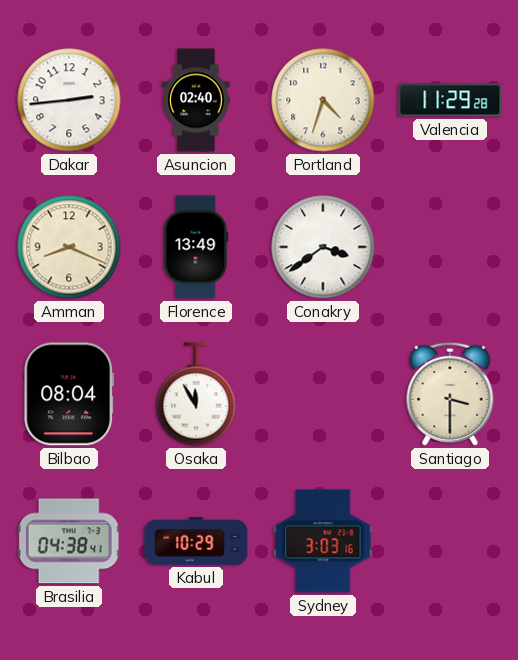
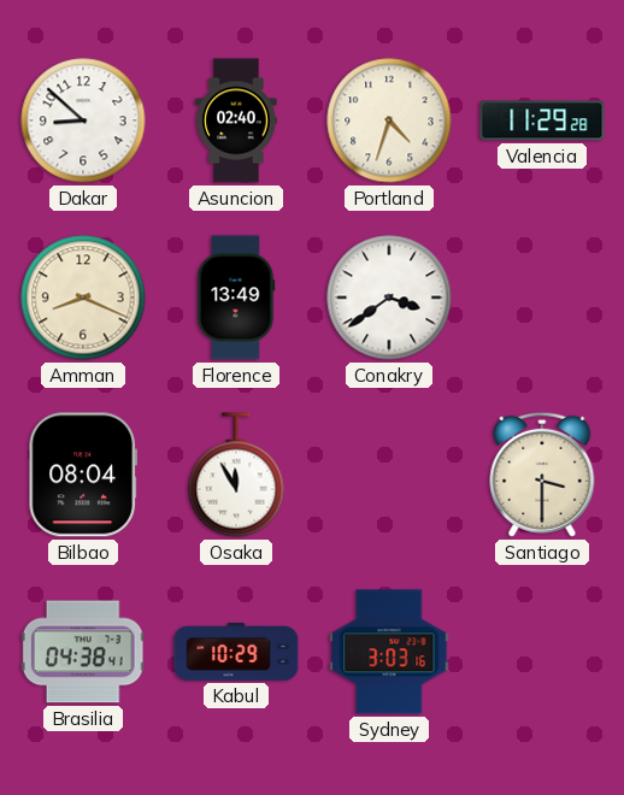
Dakar: 2:44 -> 8:52
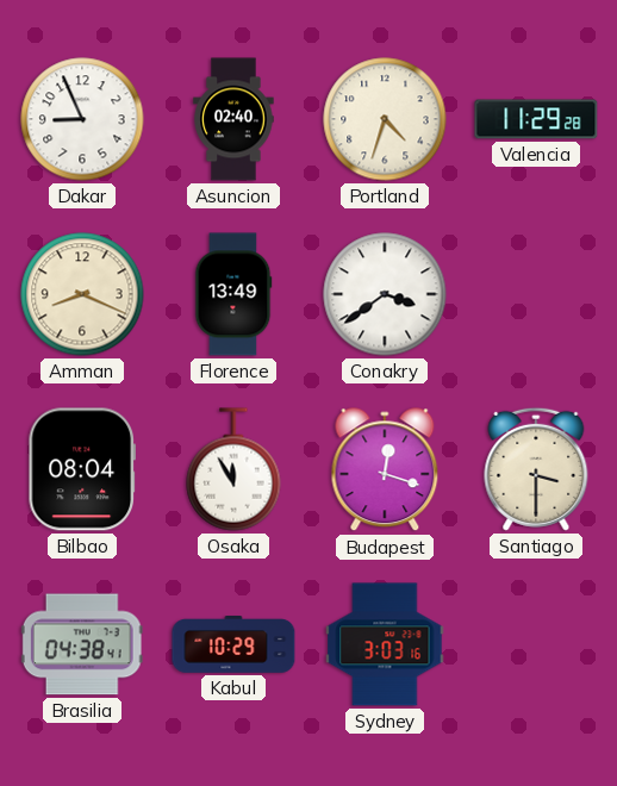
Dakar: 8:52 -> 8:56
Budapest: none -> 12:18
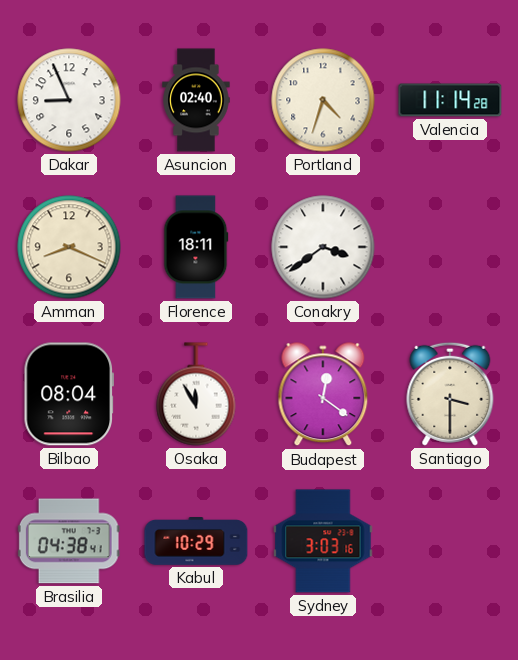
Valencia: 11:29 -> 11:14
Florence: 13:49 -> 18:11
Budapest: 12:18 -> 12:21
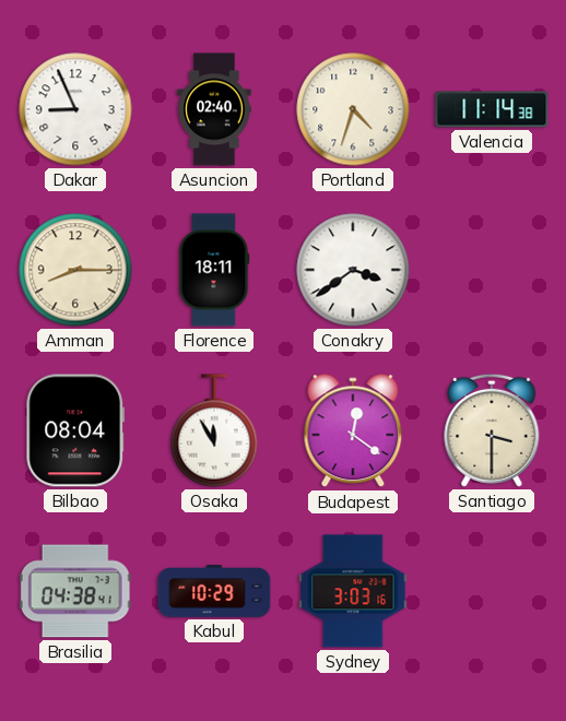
Valencia: 11:14:28 -> 11:14:38
Amman: 8:19 -> 8:15
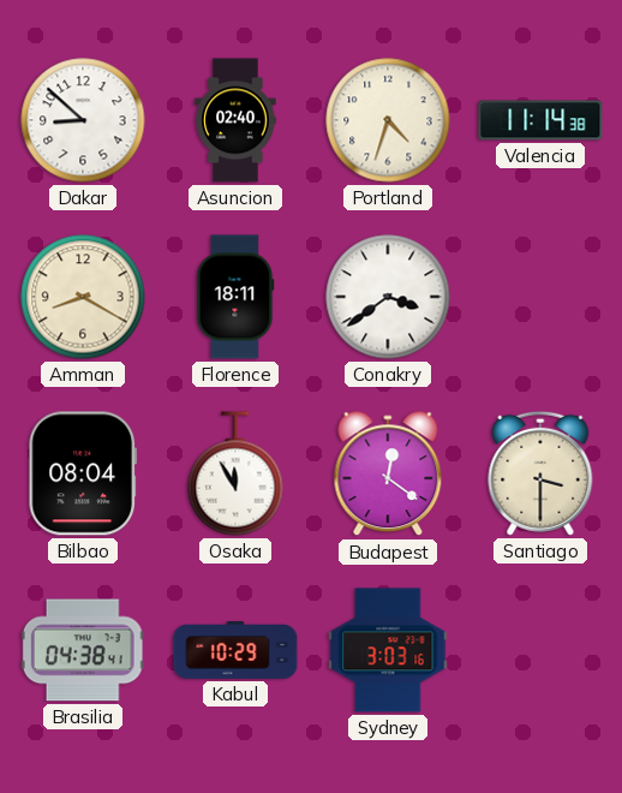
Dakar: 8:56 -> 8:52
Amman: 8:15 -> 8:20
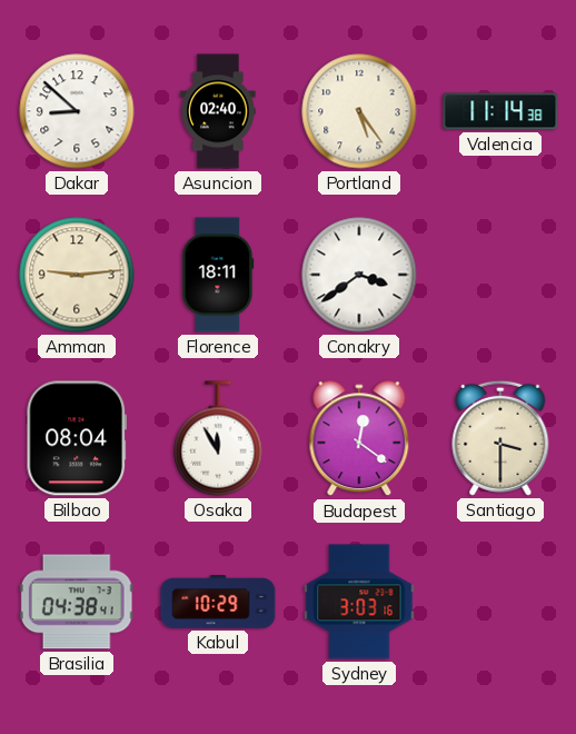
Portland: 4:33 -> 5:24
Amman: 8:20 -> 9:14
